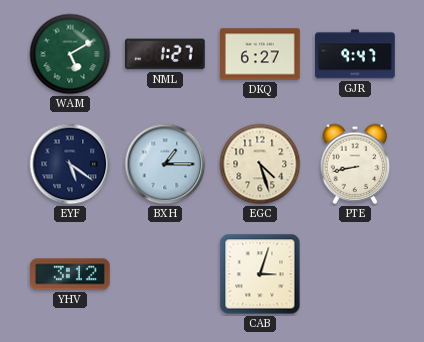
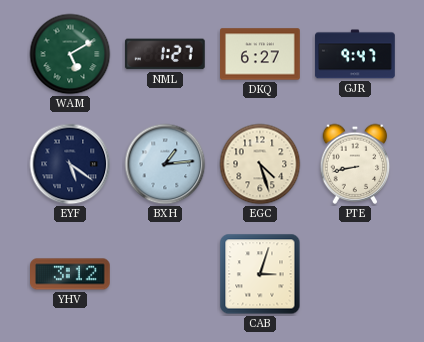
BXH: 1:15 -> 1:14
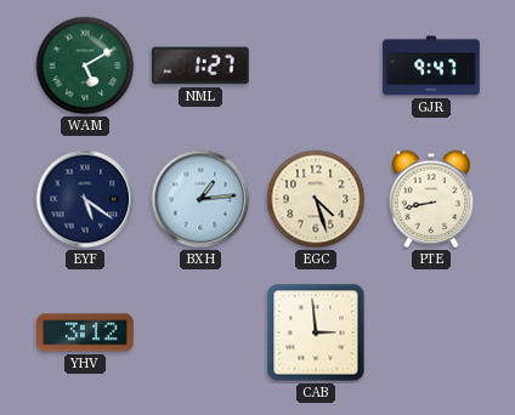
DKQ: 6:27 -> none
CAB: 3:03 -> 2:59
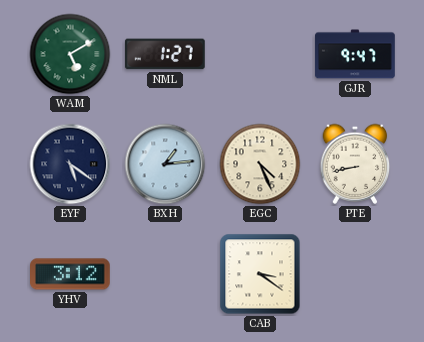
EGC: 4:27 -> 4:26
CAB: 2:59 -> 3:21
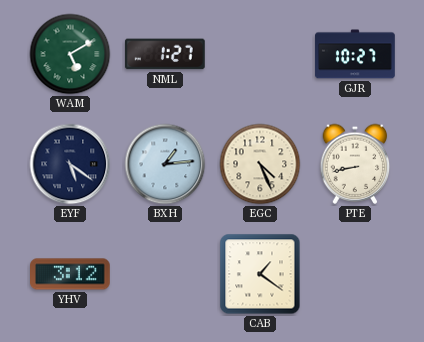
GJR: 9:47 -> 10:27
CAB: 3:21 -> 1:21
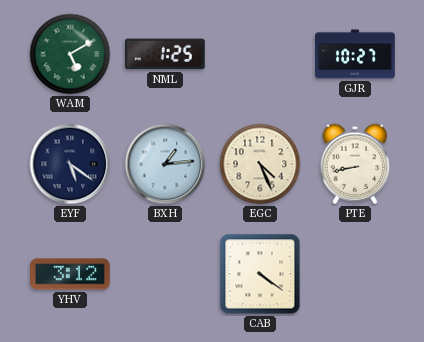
NML: 1:27 -> 1:25
CAB: 1:21 -> 4:21
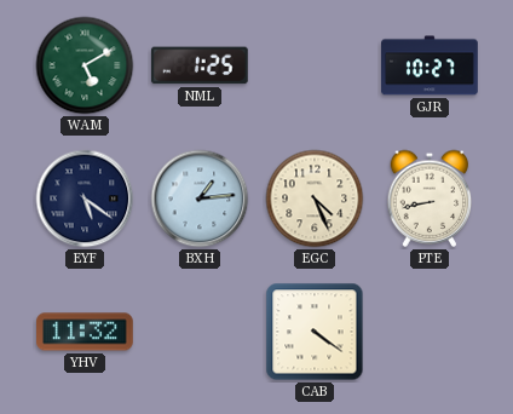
YHV: 3:12 -> 11:32
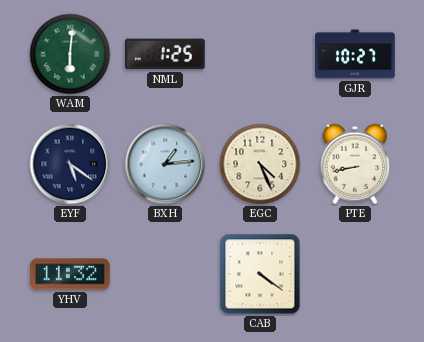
WAM: 5:10 -> 6:01
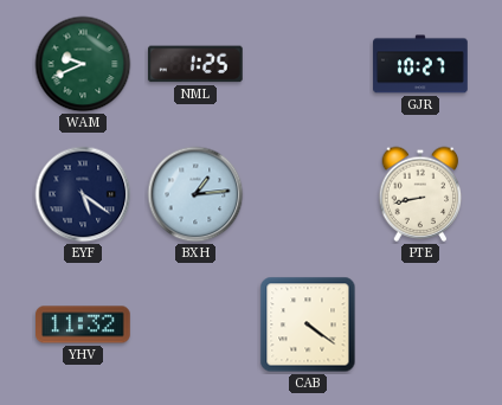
WAM: 6:01 -> 9:41
EGC: 4:26 -> none
